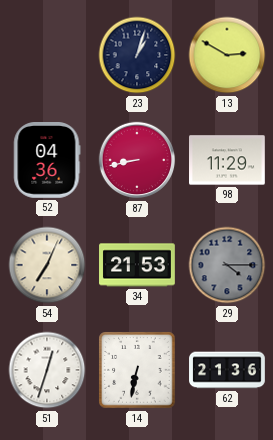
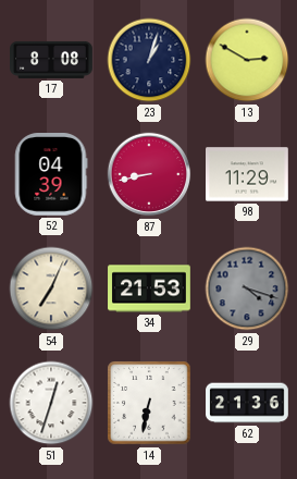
17: none -> 8:08
52: 04:36 -> 04:39
29: 4:15 -> 4:18
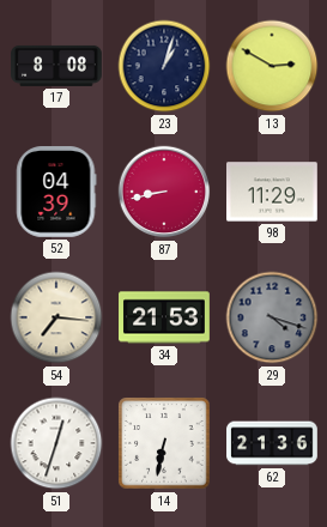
54: 7:04 -> 7:16
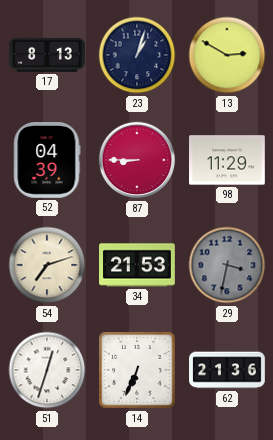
17: 8:08 -> 8:13
87: 8:43 -> 8:45
54: 7:16 -> 7:12
29: 4:18 -> 3:32
14: 6:32 -> 6:34
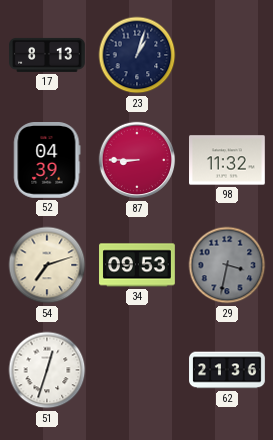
13: 2:50 -> none
98: 11:29 -> 11:32
34: 21:53 -> 09:53
14: 6:34 -> none
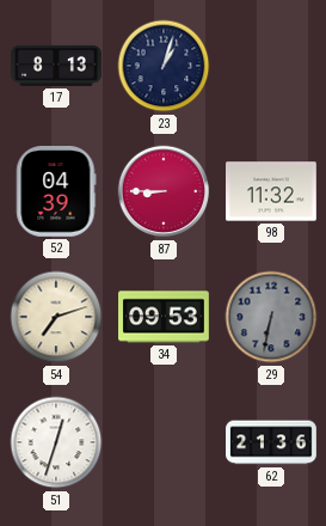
29: 3:32 -> 6:32
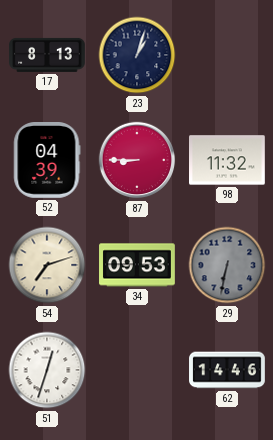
62: 21:36 -> 14:46
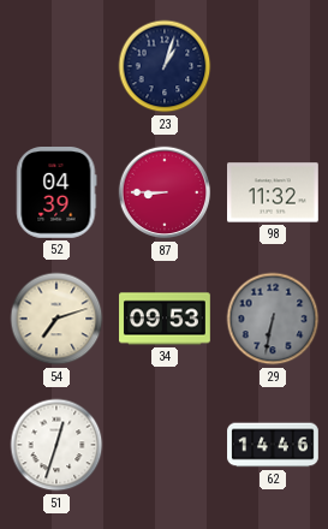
17: 8:13 -> none
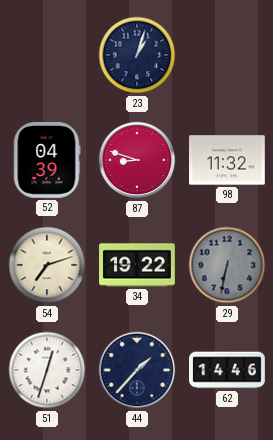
87: 8:45 -> 8:48
34: 09:53 -> 19:22
44: none -> 1:37
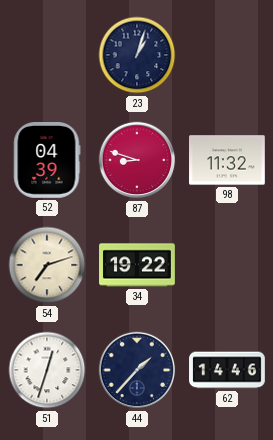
29: 6:32 -> none
